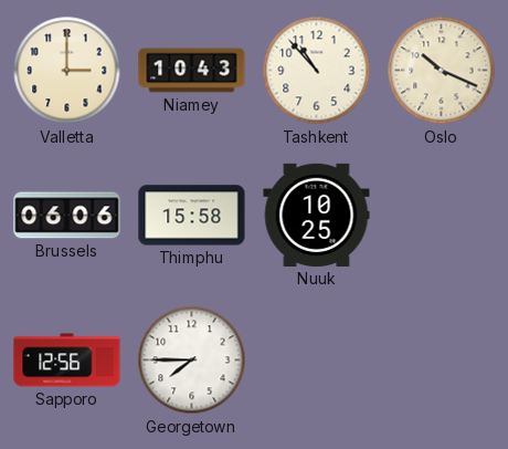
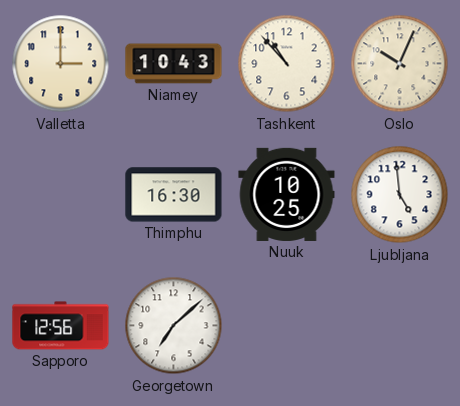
Oslo: 10:19 -> 10:04
Brussels: 06:06 -> none
Thimphu: 15:58 -> 16:30
Ljubljana: none -> 4:59
Georgetown: 7:45 -> 7:08
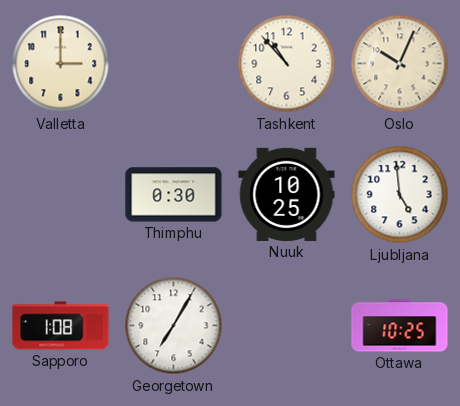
Niamey: 10:43 -> none
Thimphu: 16:30 -> 0:30
Sapporo: 12:56 -> 1:08
Georgetown: 7:08 -> 7:05
Ottawa: none -> 10:25
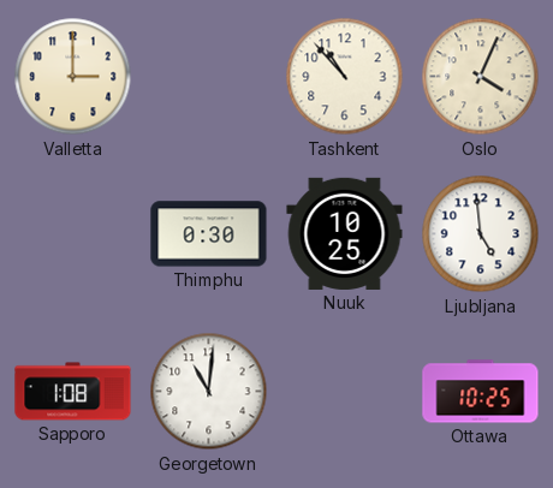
Oslo: 10:04 -> 4:04
Georgetown: 7:05 -> 11:01
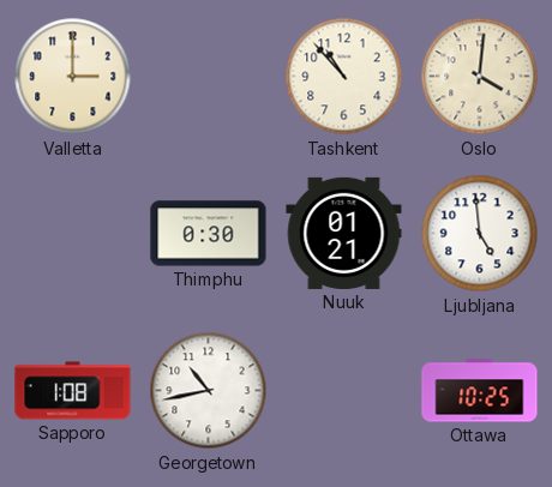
Oslo: 4:04 -> 4:01
Nuuk: 10:25 -> 01:21
Georgetown: 11:01 -> 10:43
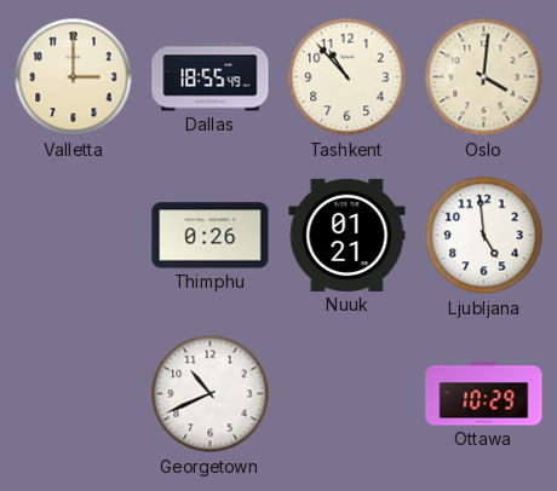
Dallas: none -> 18:55
Thimphu: 0:30 -> 0:26
Sapporo: 1:08 -> none
Georgetown: 10:43 -> 10:41
Ottawa: 10:25 -> 10:29
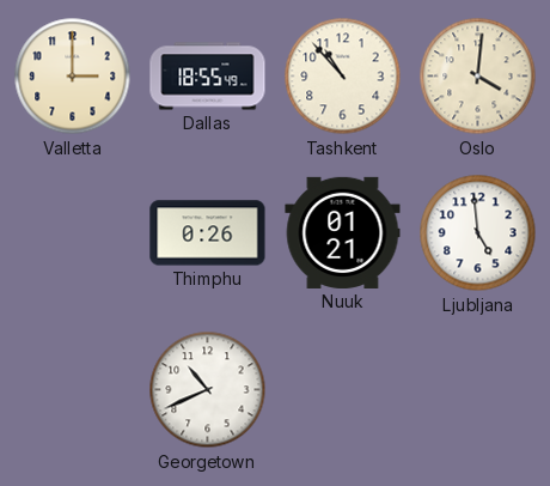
Ottawa: 10:29 -> none
